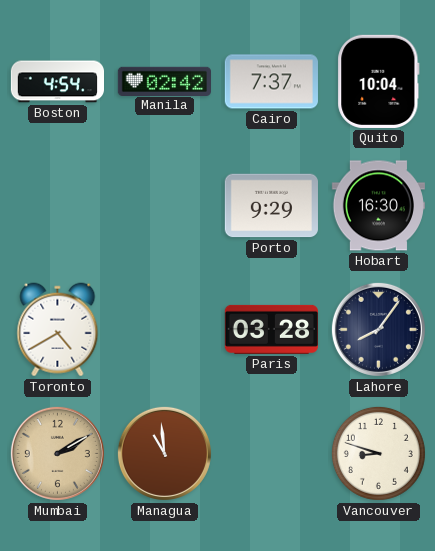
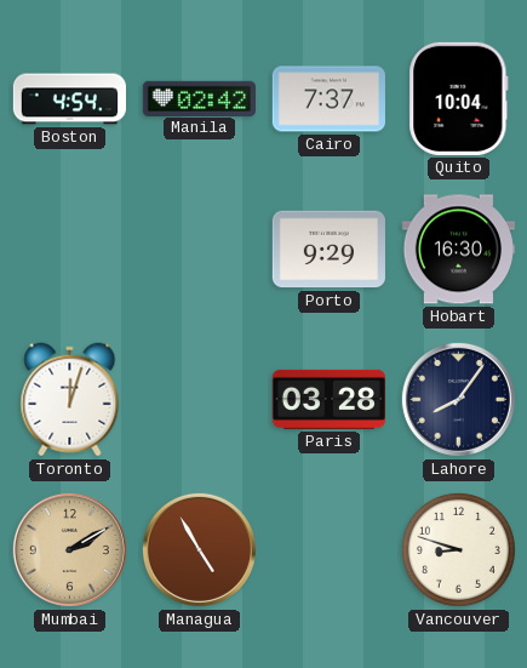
Toronto: 4:40 -> 12:03
Managua: 10:59 -> 4:55
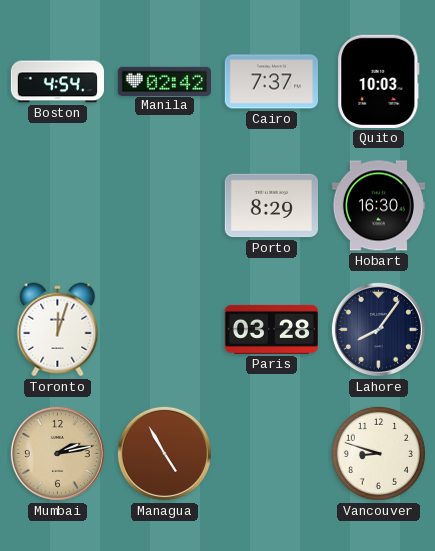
Quito: 10:04 -> 10:03
Porto: 9:29 -> 8:29
Mumbai: 2:10 -> 2:13
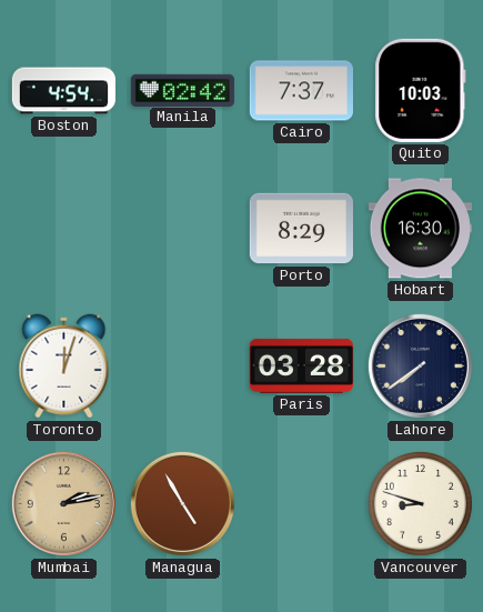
Lahore: 8:06 -> 7:39
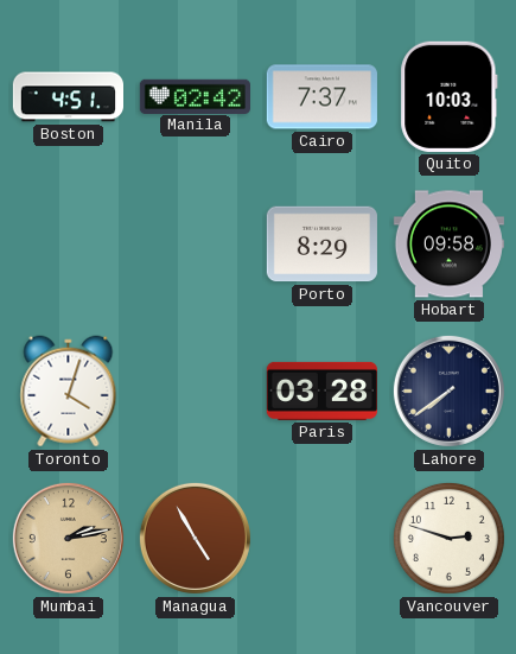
Boston: 4:54 -> 4:51
Hobart: 16:30 -> 09:58
Toronto: 12:03 -> 4:03
Vancouver: 8:48 -> 2:48
